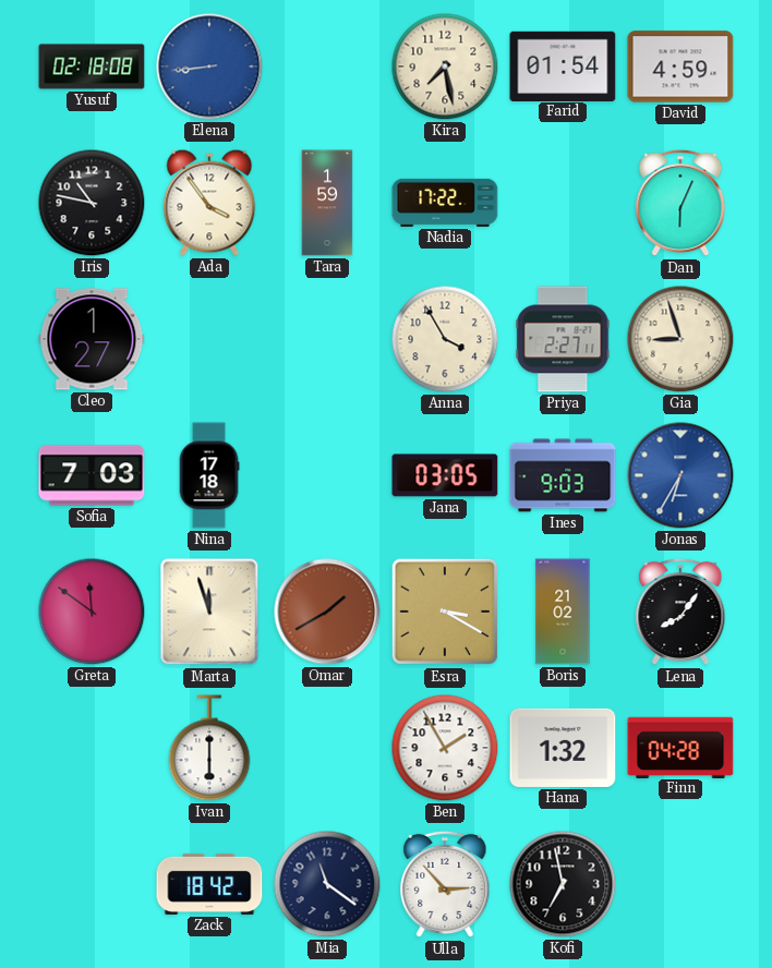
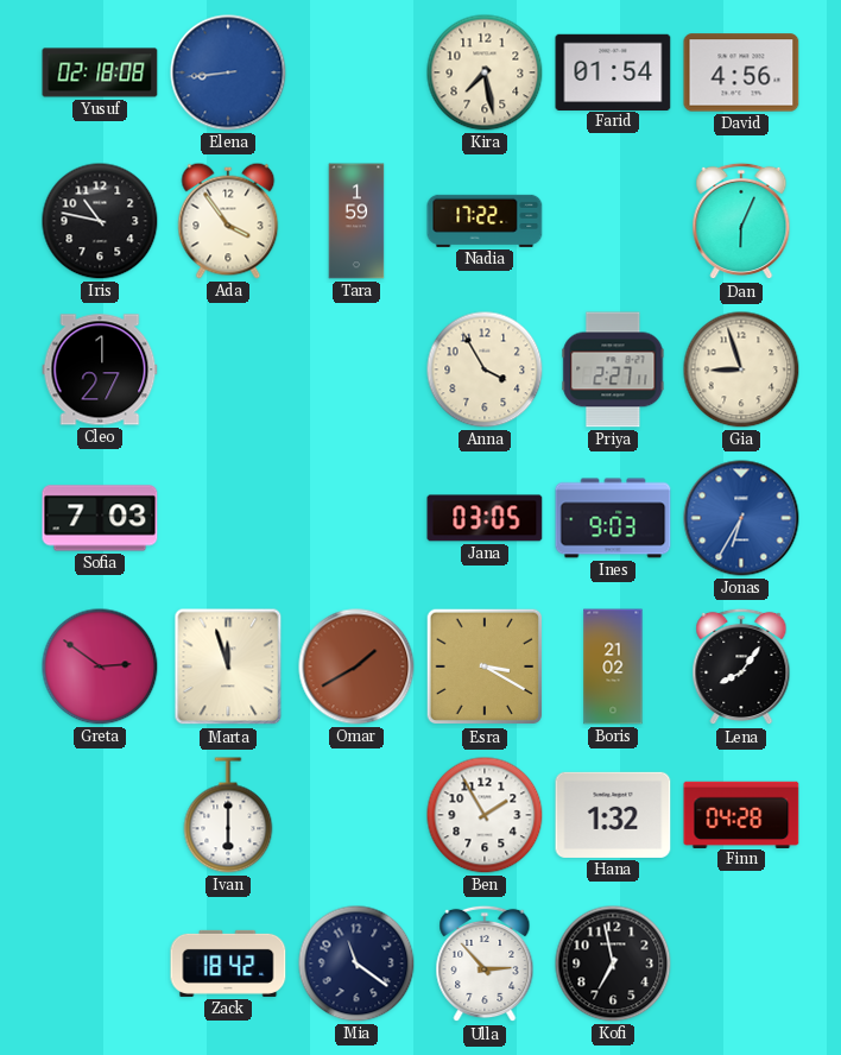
David: 4:59 -> 4:56
Nina: 17:18 -> none
Greta: 11:51 -> 2:51
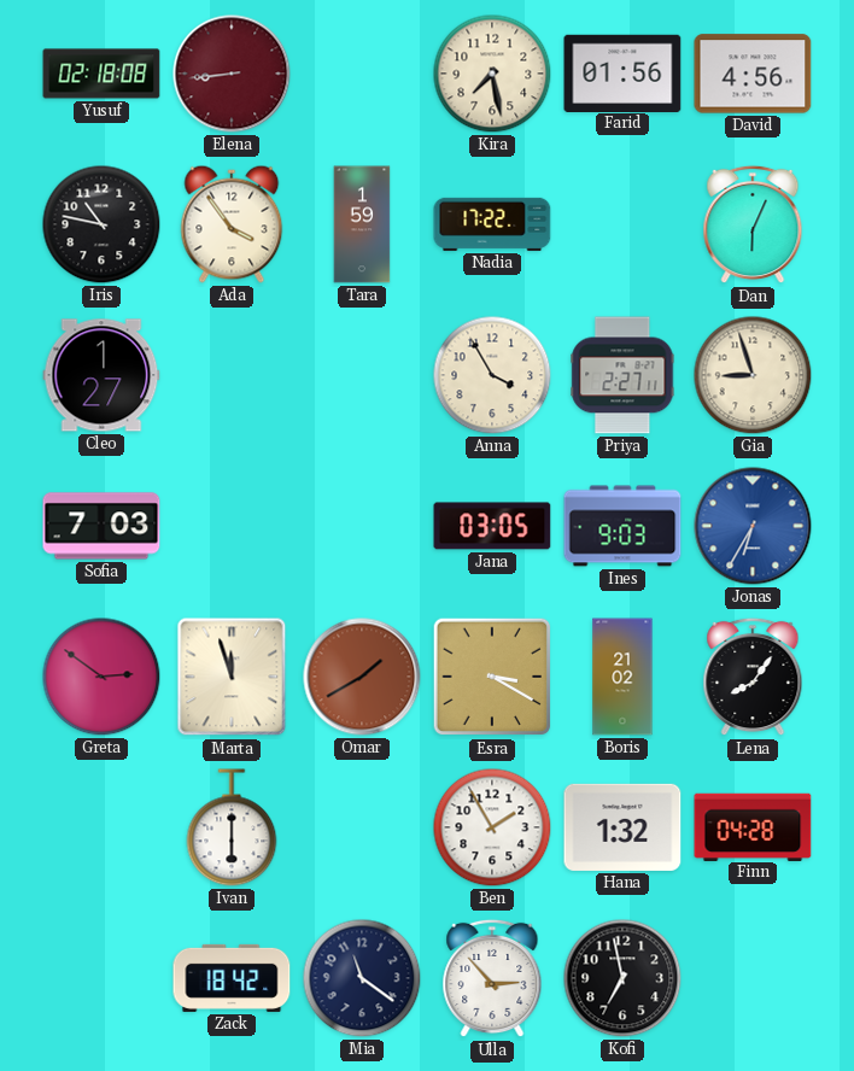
Elena dial: blue -> burgundy
Farid: 01:54 -> 01:56
